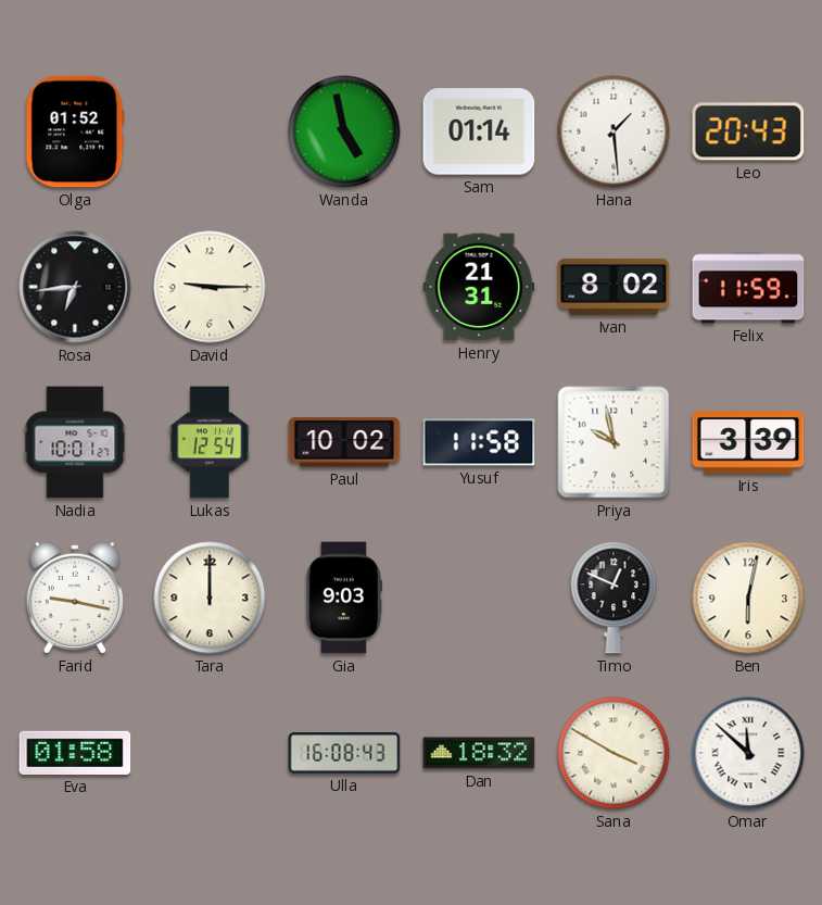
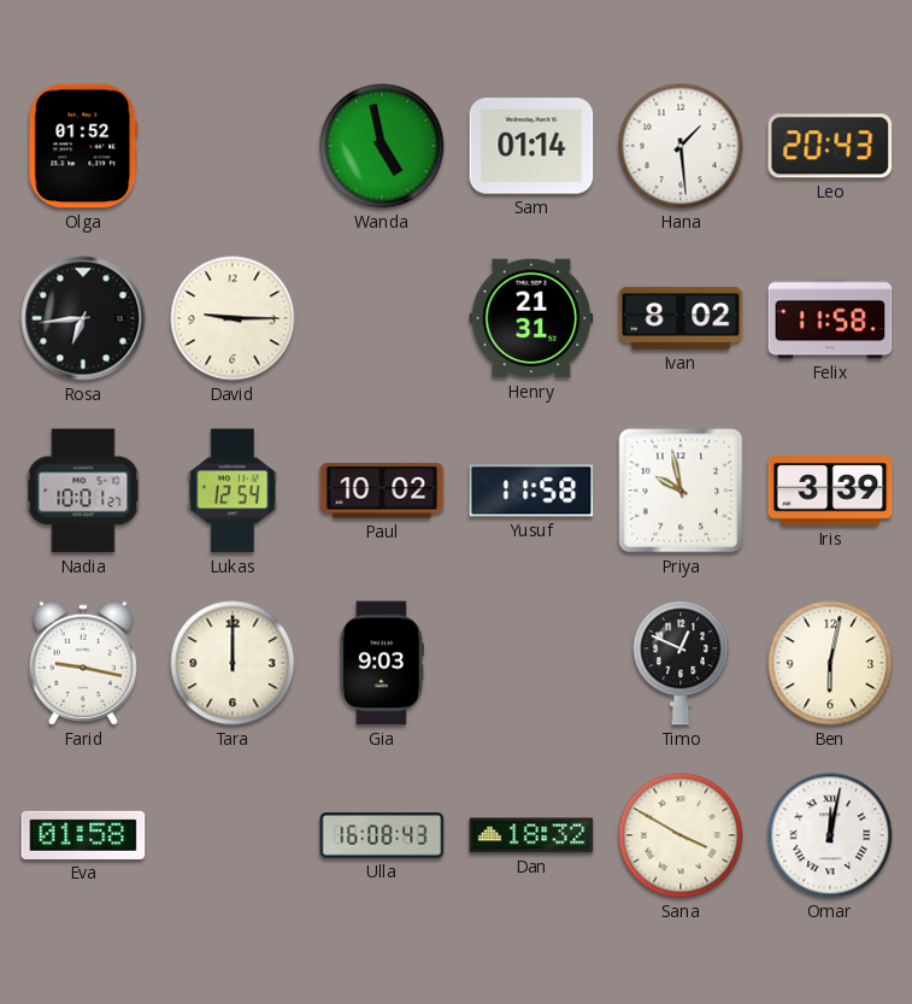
Felix: 11:59 -> 11:58
Omar: 11:52 -> 12:02
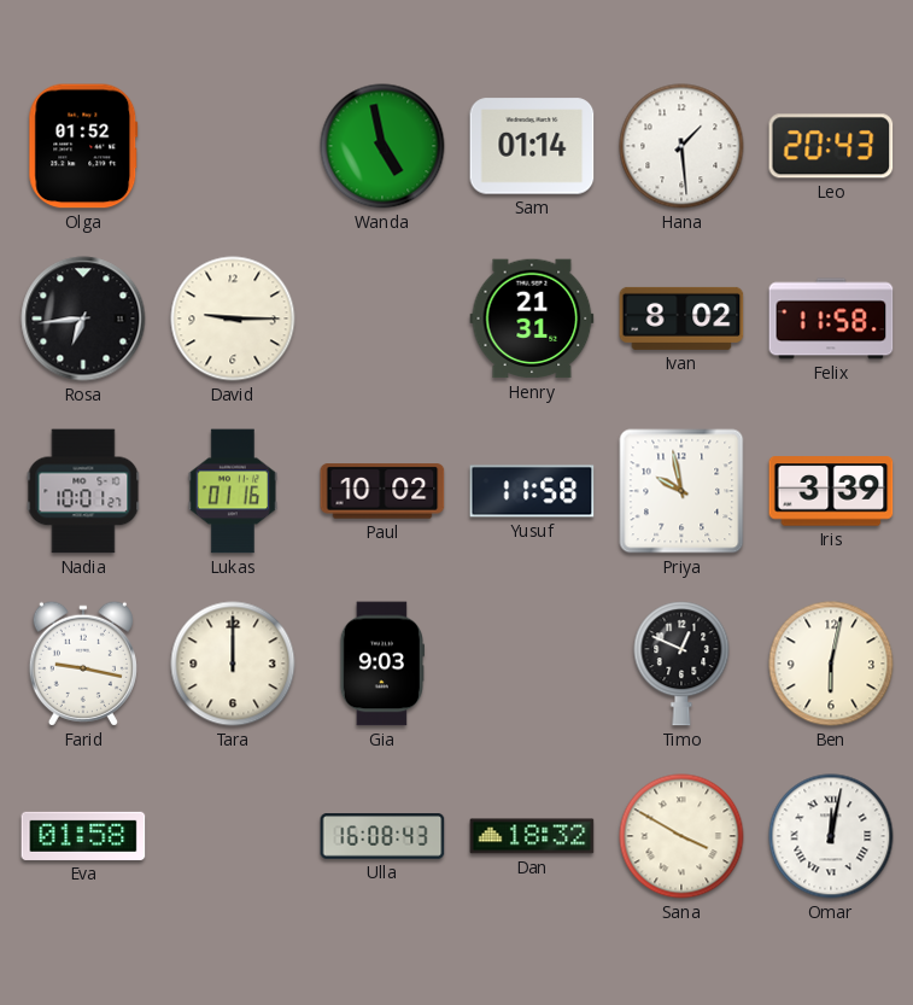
Lukas: 12:54 -> 01:16
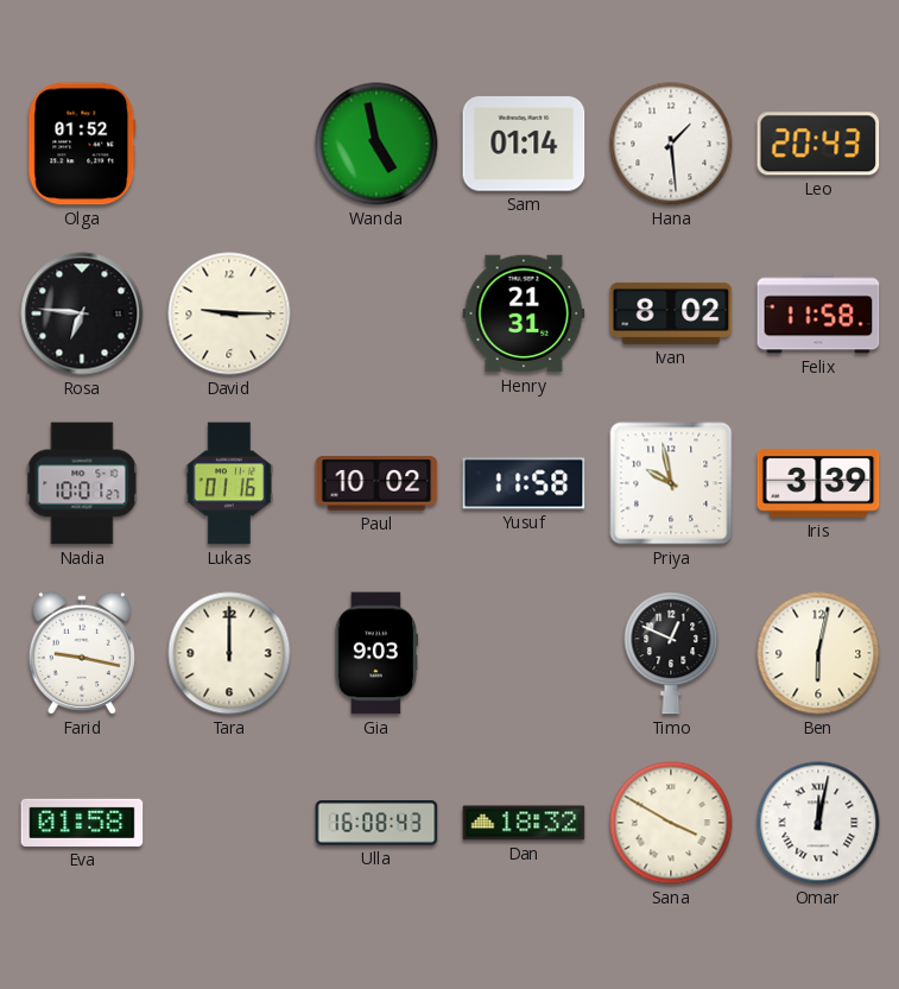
Rosa: 6:44 -> 6:46
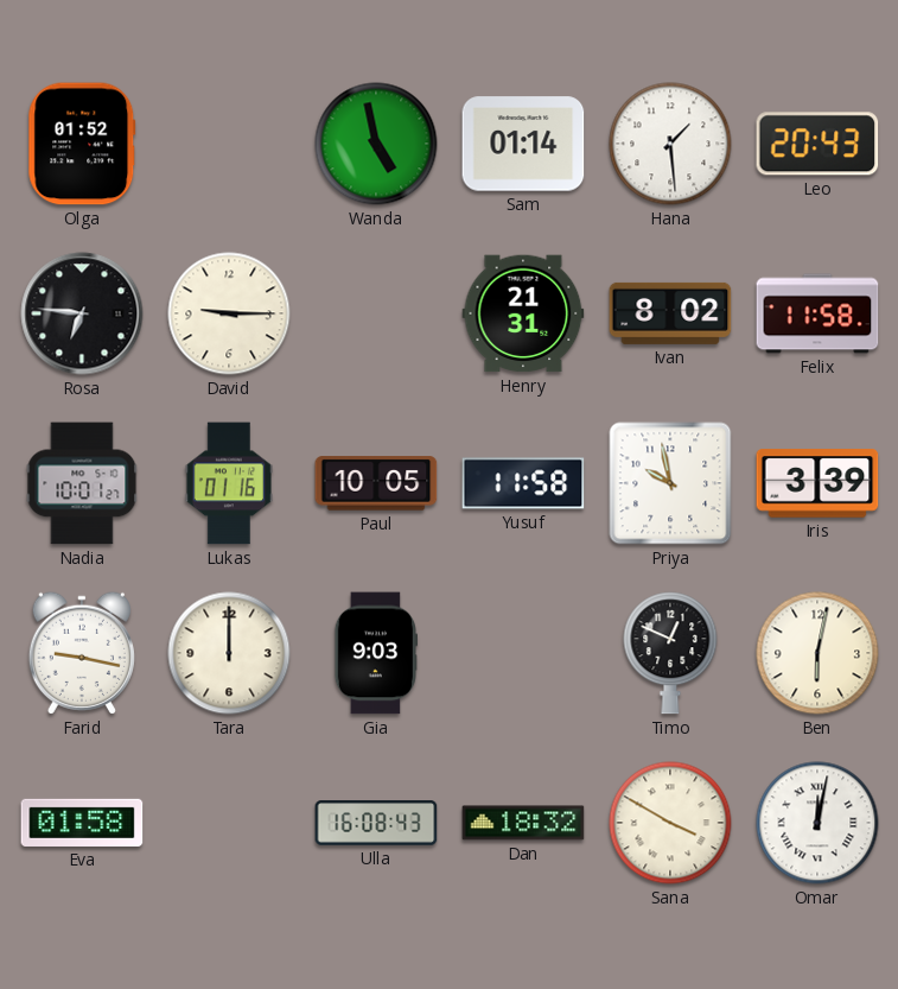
Paul: 10:02 -> 10:05
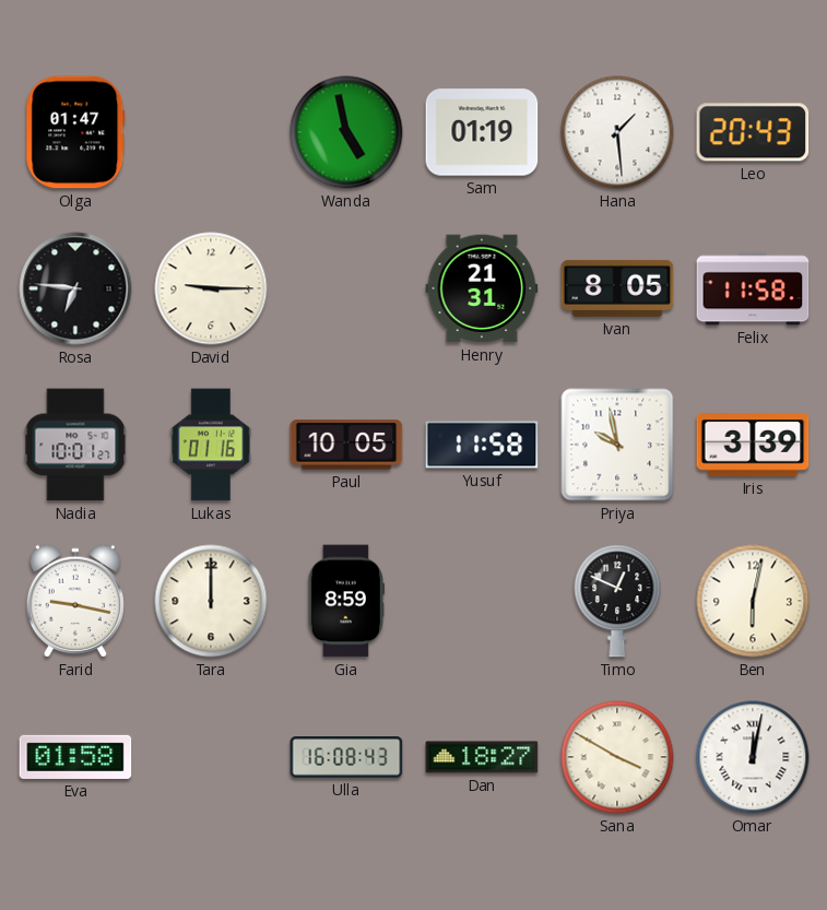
Olga: 01:52 -> 01:47
Sam: 01:14 -> 01:19
Ivan: 8:02 -> 8:05
Gia: 9:03 -> 8:59
Dan: 18:32 -> 18:27
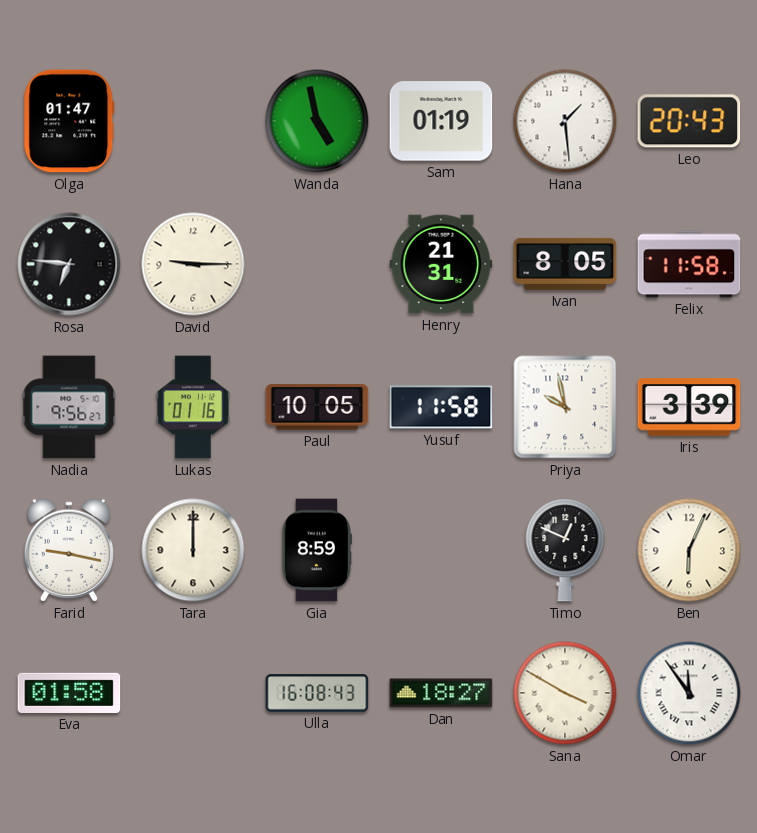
Nadia: 10:01 -> 9:56
Ben: 6:02 -> 6:04
Omar: 12:02 -> 11:54
